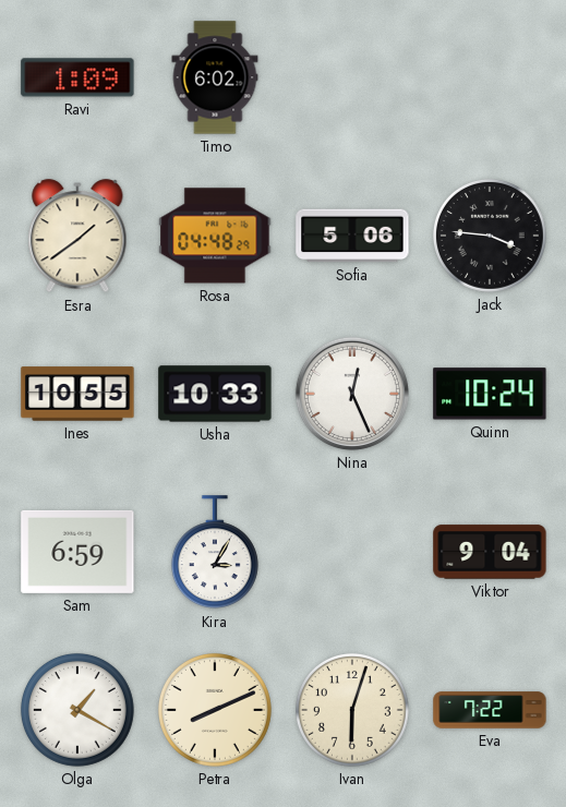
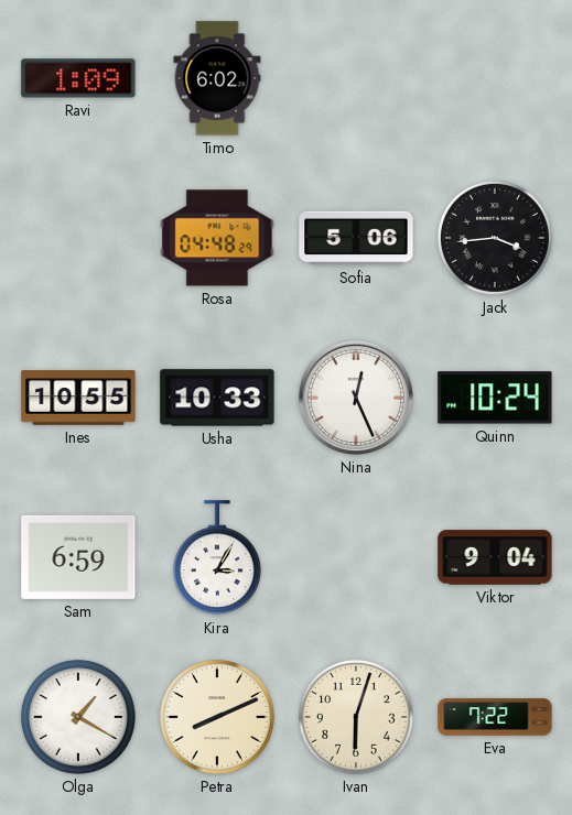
Esra: 1:39 -> none
Jack: 3:46 -> 3:44
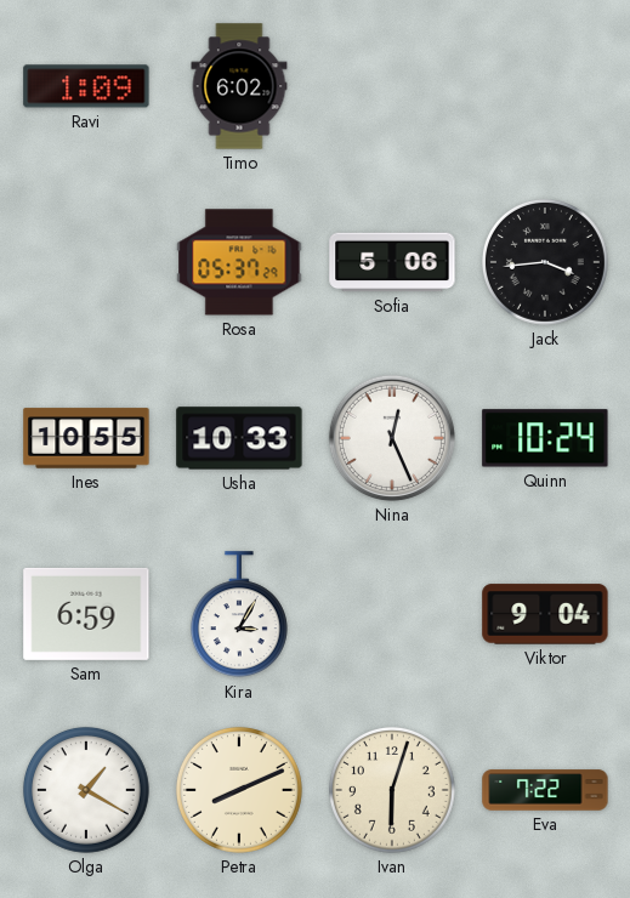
Rosa: 04:48 -> 05:37
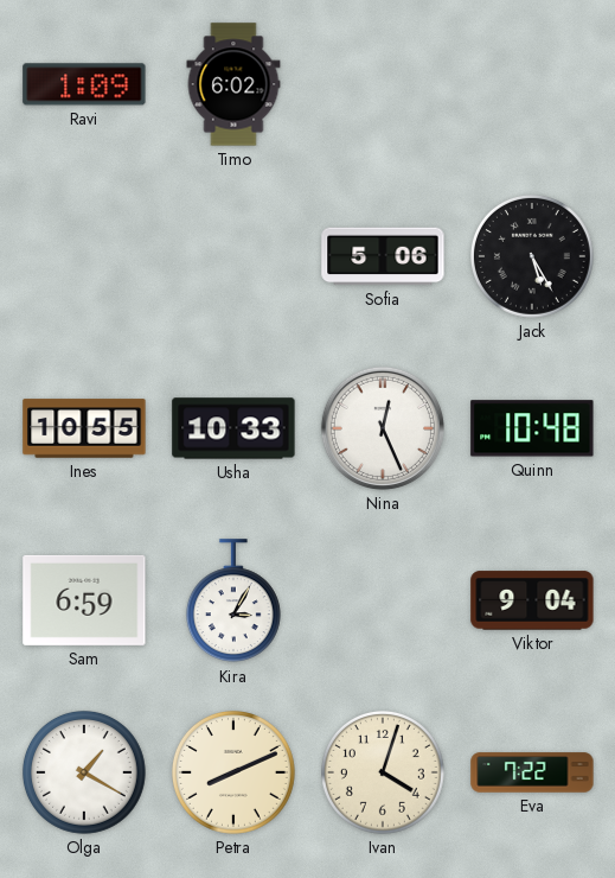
Rosa: 05:37 -> none
Jack: 3:44 -> 5:25
Quinn: 10:24 -> 10:48
Ivan: 6:03 -> 4:03
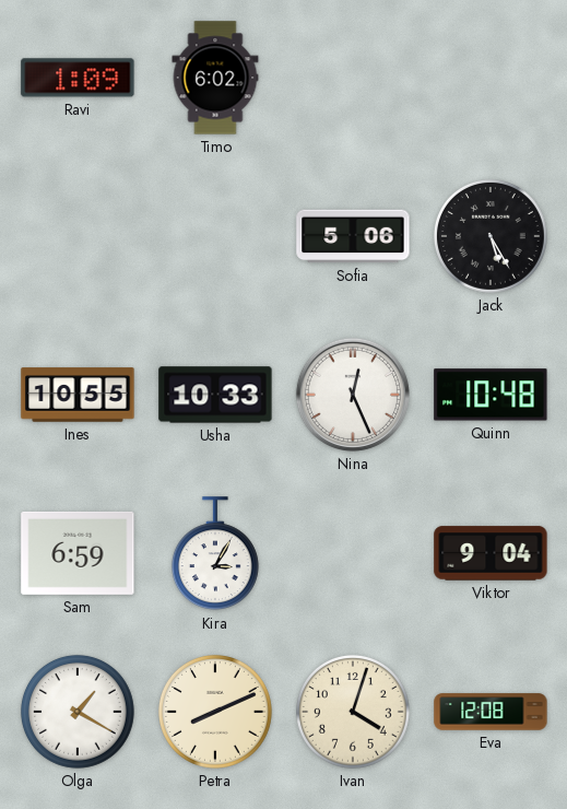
Eva: 7:22 -> 12:08
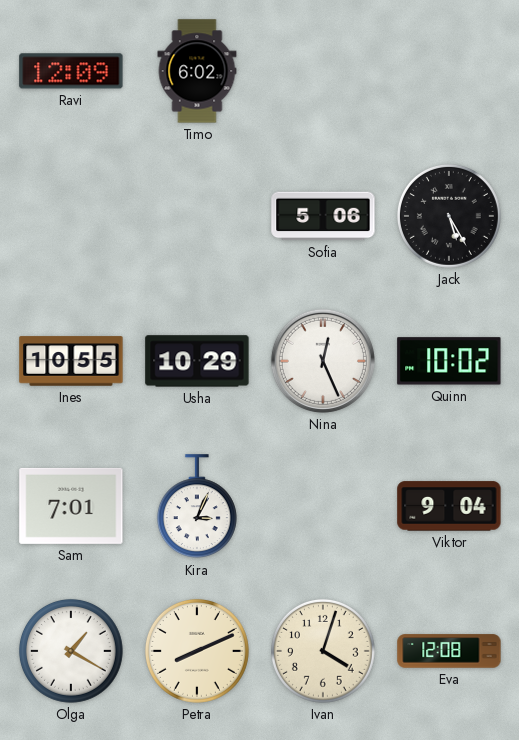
Ravi: 1:09 -> 12:09
Usha: 10:33 -> 10:29
Quinn: 10:48 -> 10:02
Sam: 6:59 -> 7:01
Kira: 3:05 -> 3:04
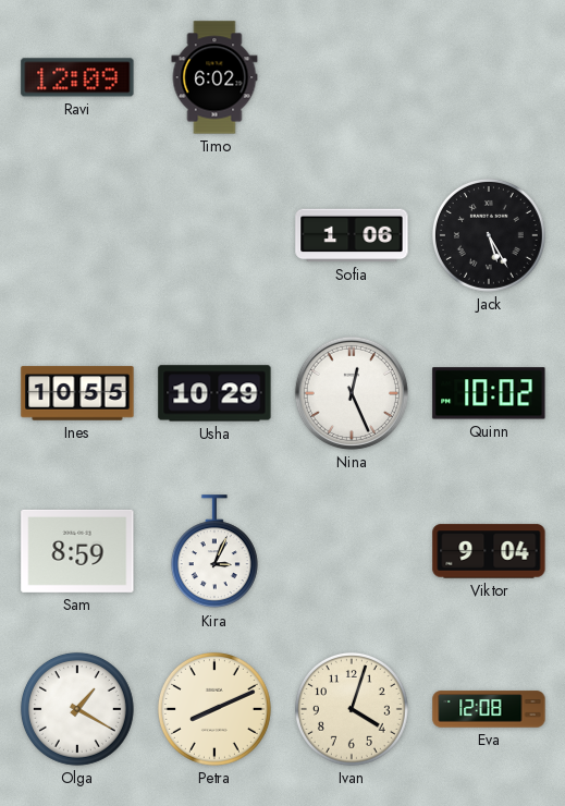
Sofia: 5:06 -> 1:06
Sam: 7:01 -> 8:59
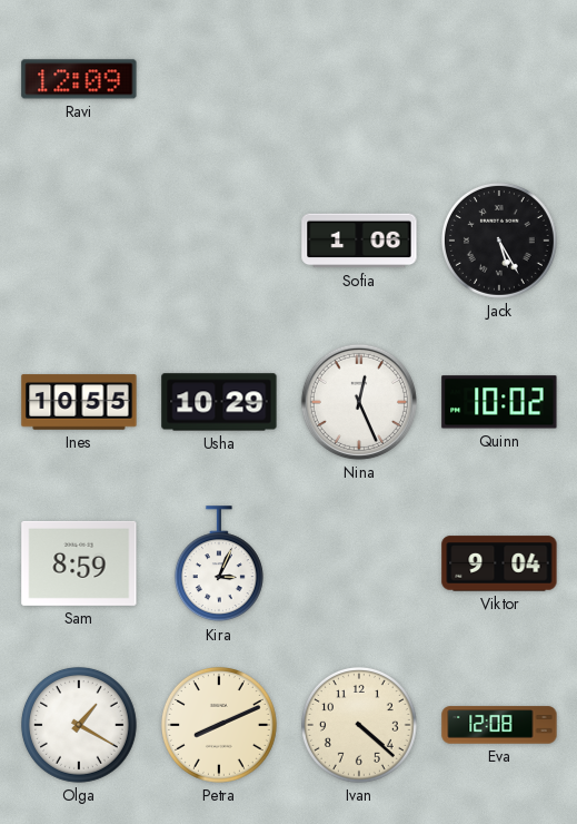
Timo: 6:02 -> none
Ivan: 4:03 -> 4:22
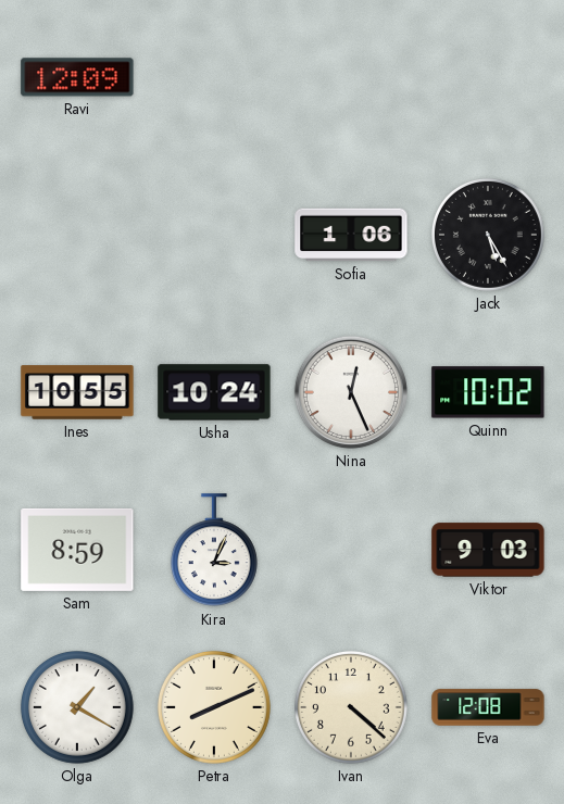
Usha: 10:29 -> 10:24
Viktor: 9:04 -> 9:03
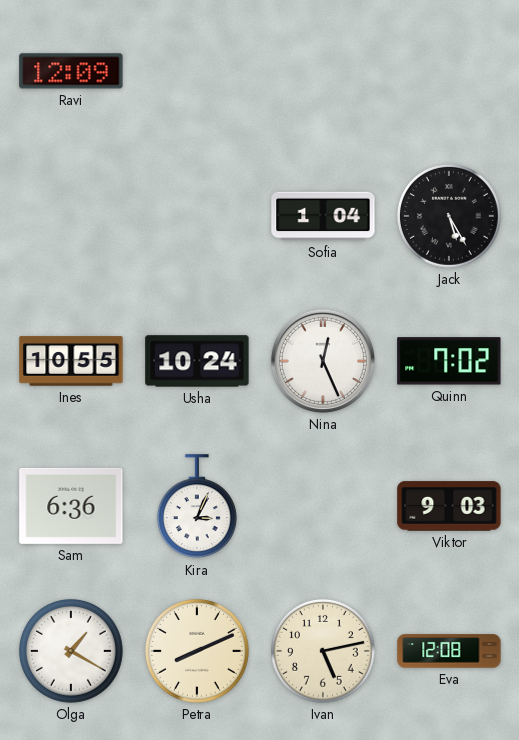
Sofia: 1:06 -> 1:04
Quinn: 10:02 -> 7:02
Sam: 8:59 -> 6:36
Ivan: 4:22 -> 5:13
